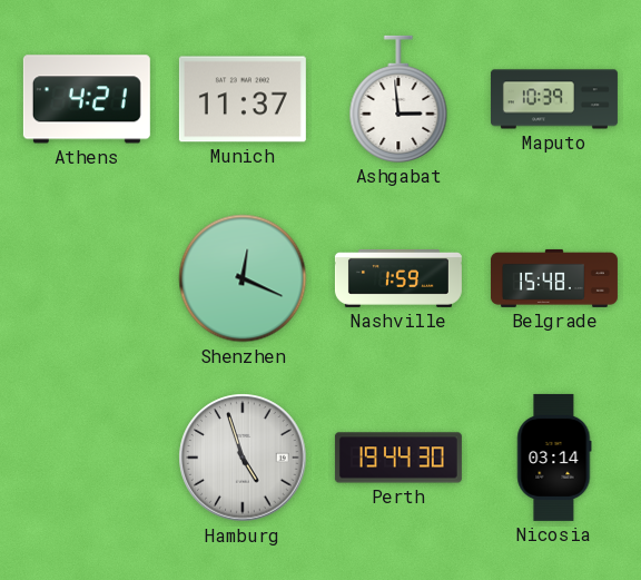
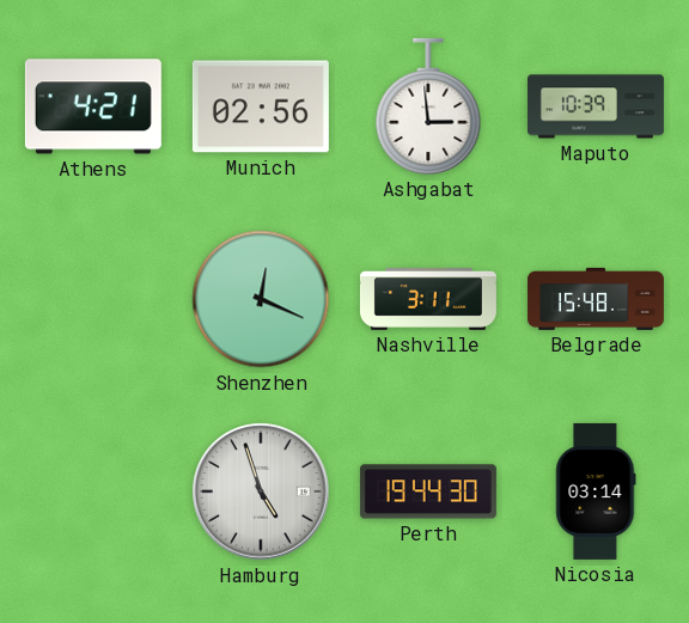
Munich: 11:37 -> 02:56
Nashville: 1:59 -> 3:11
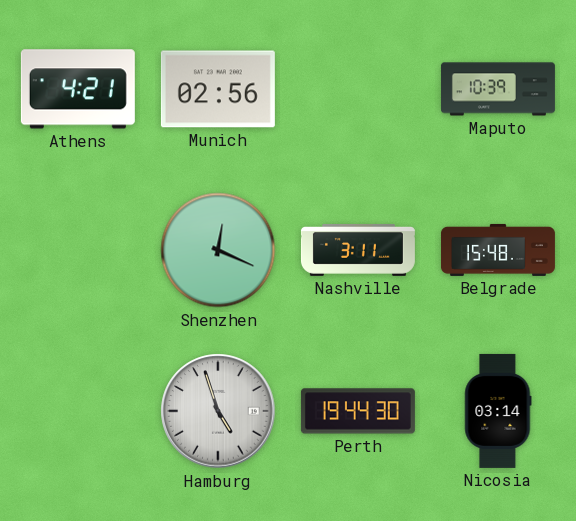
Ashgabat: 2:59 -> none
